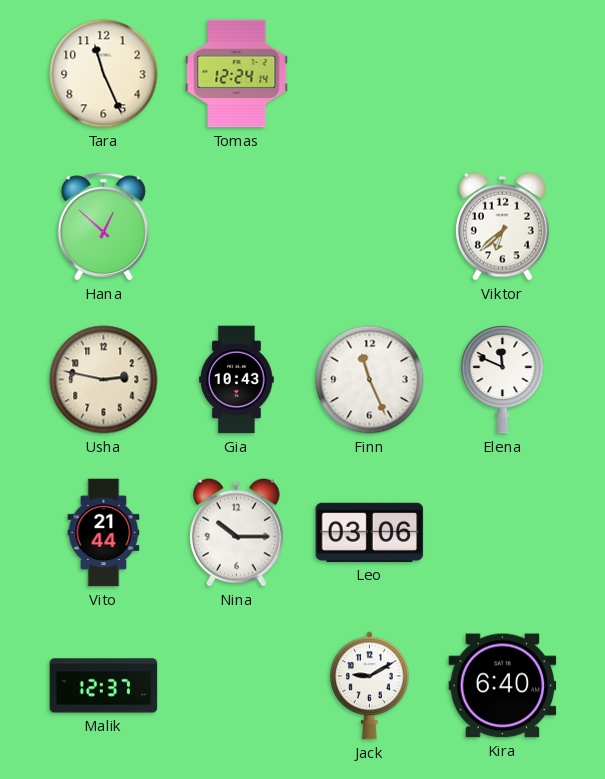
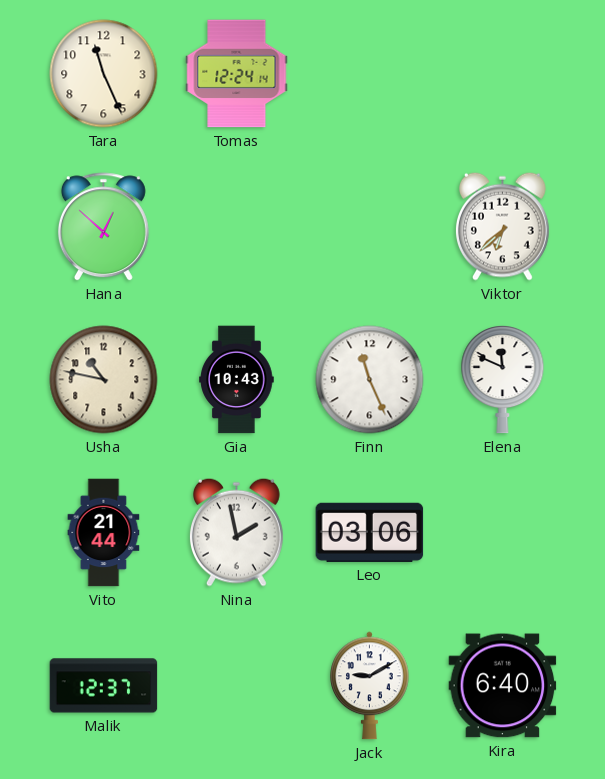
Usha: 2:47 -> 10:47
Nina: 10:15 -> 1:58
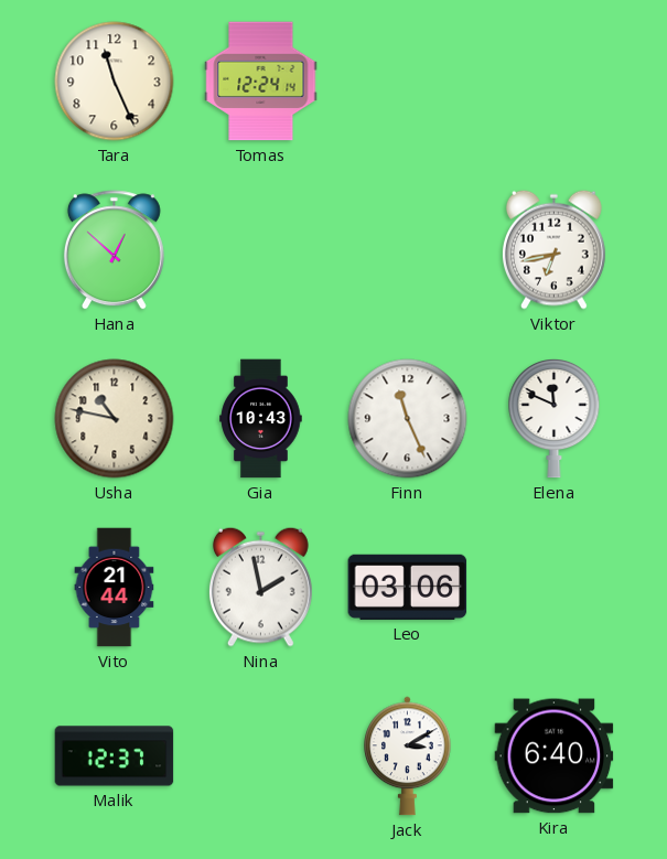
Viktor: 6:38 -> 6:43
Jack: 9:10 -> 3:10
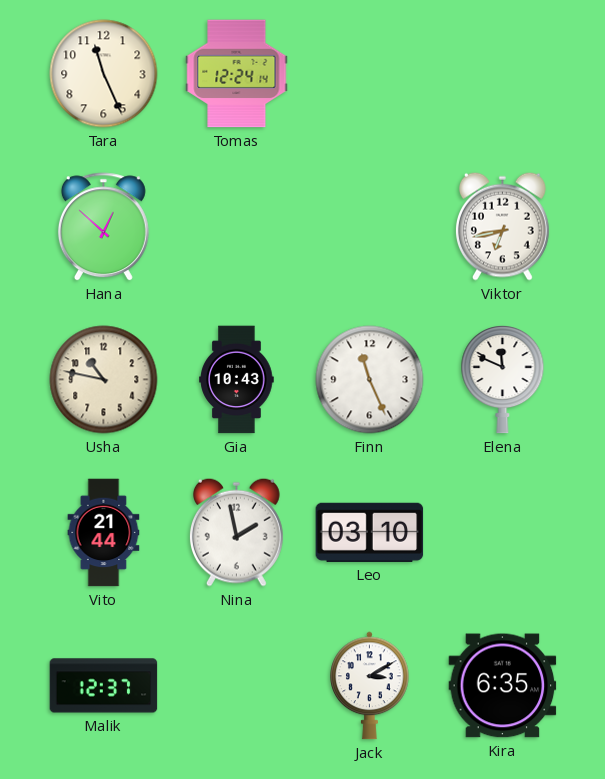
Leo: 03:06 -> 03:10
Kira: 6:40 -> 6:35
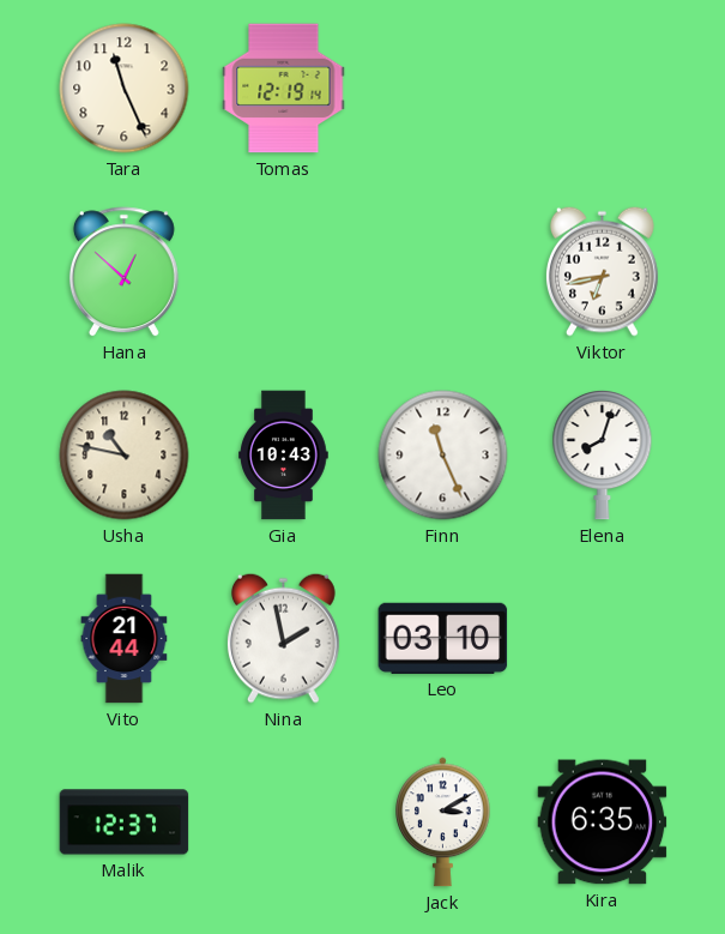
Tomas: 12:24 -> 12:19
Elena: 11:49 -> 8:03
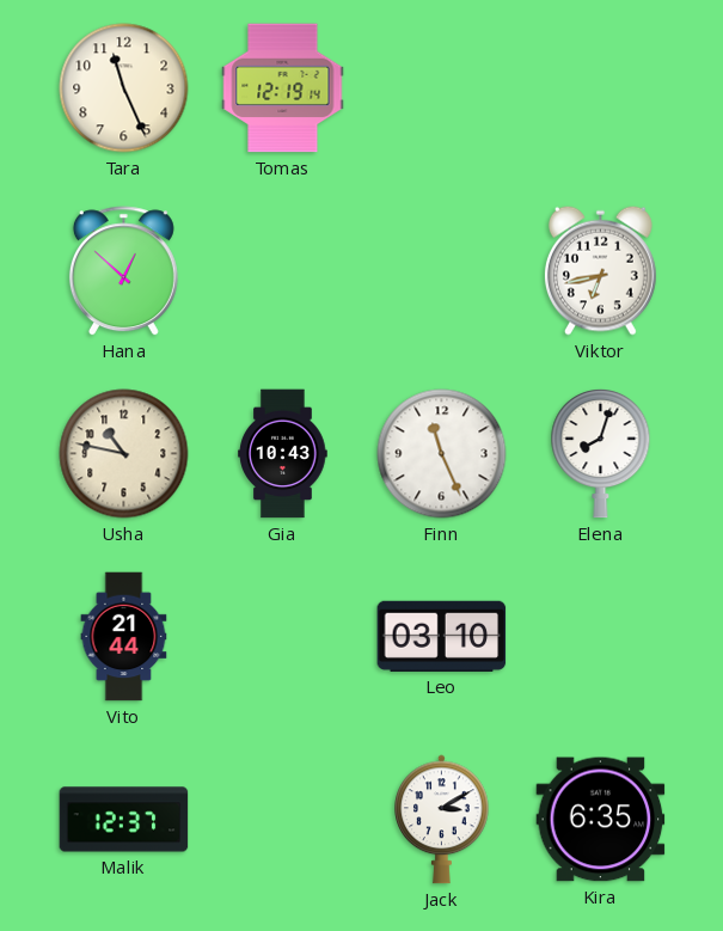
Nina: 1:58 -> none
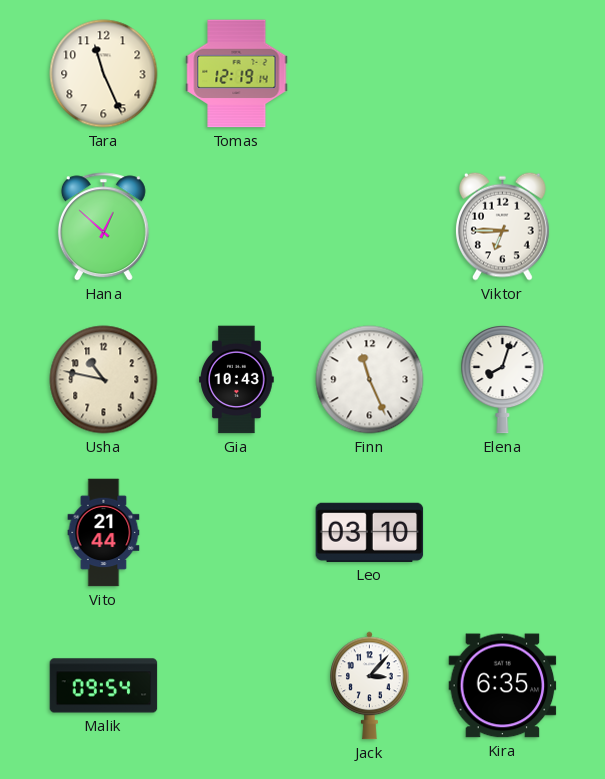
Viktor: 6:43 -> 6:45
Malik: 12:37 -> 09:54
Jack: 3:10 -> 3:07
